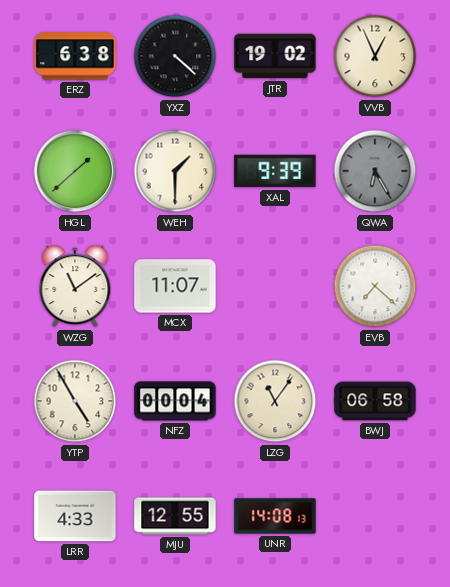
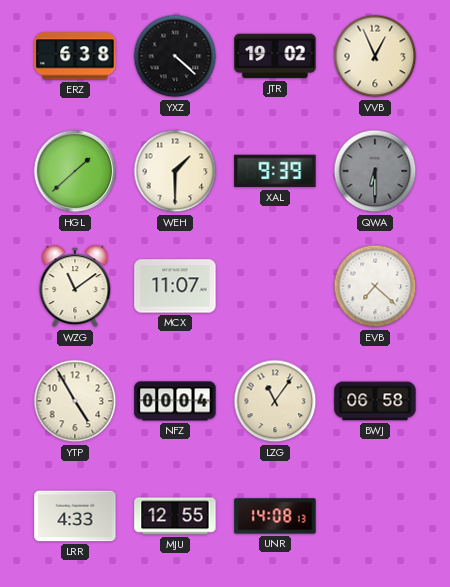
QWA: 6:25 -> 6:30
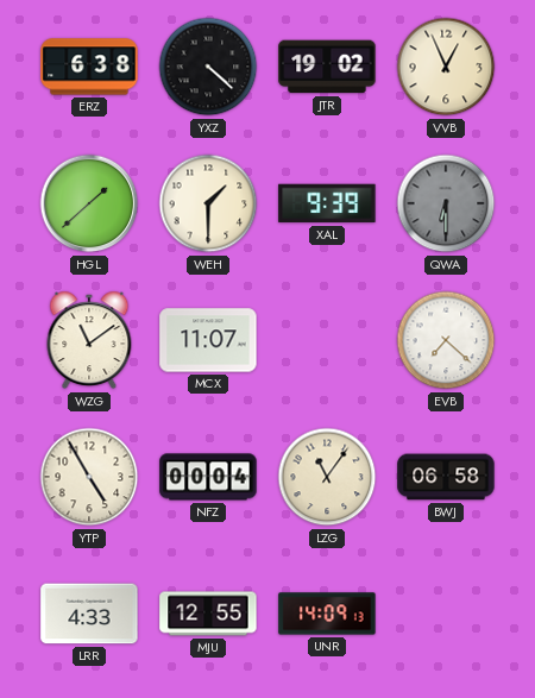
UNR: 14:08 -> 14:09
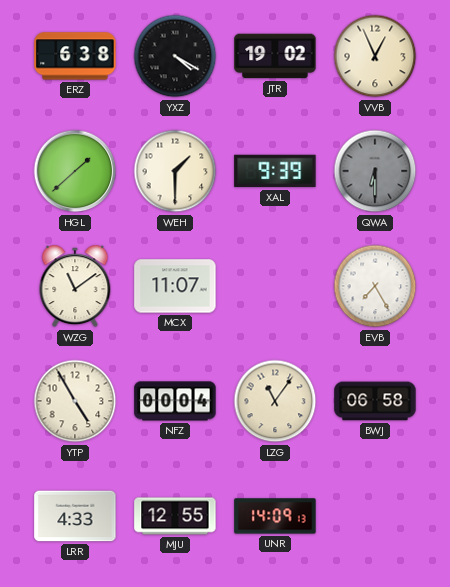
YXZ: 4:22 -> 4:20
EVB: 7:22 -> 7:25
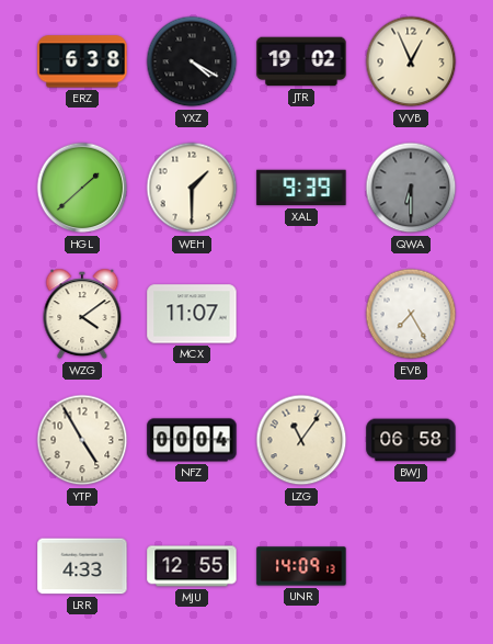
WZG: 11:09 -> 4:09
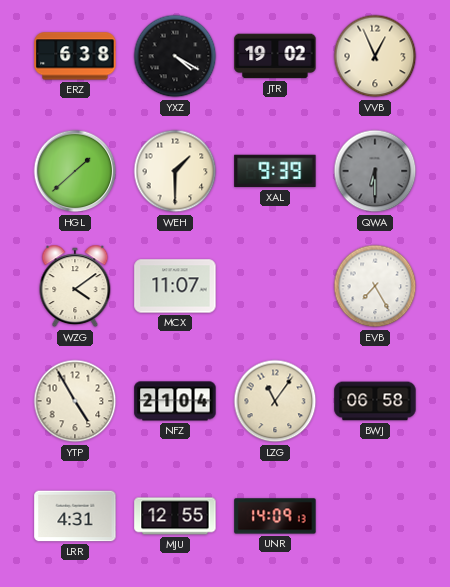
NFZ: 00:04 -> 21:04
LRR: 4:33 -> 4:31
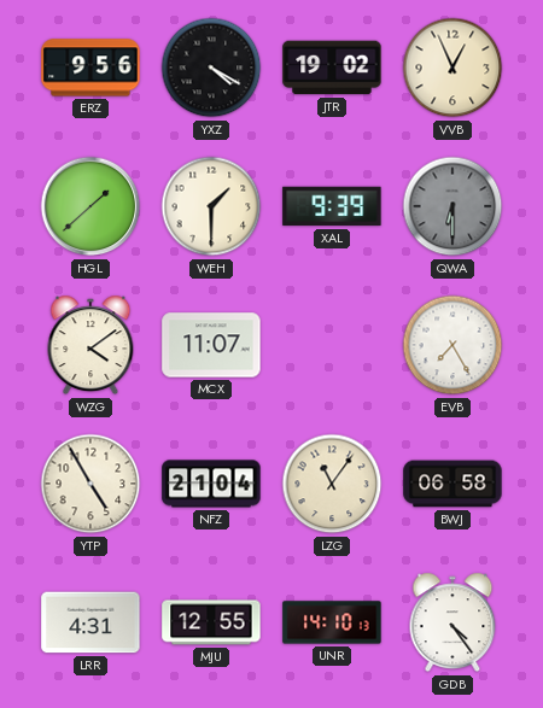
ERZ: 6:38 -> 9:56
UNR: 14:09 -> 14:10
GDB: none -> 4:24
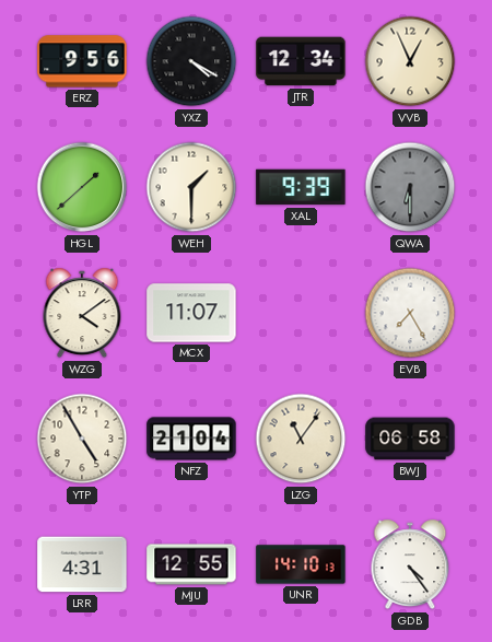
JTR: 19:02 -> 12:34
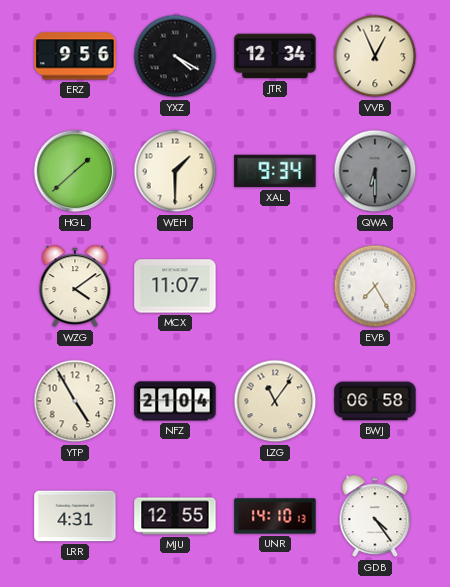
XAL: 9:39 -> 9:34
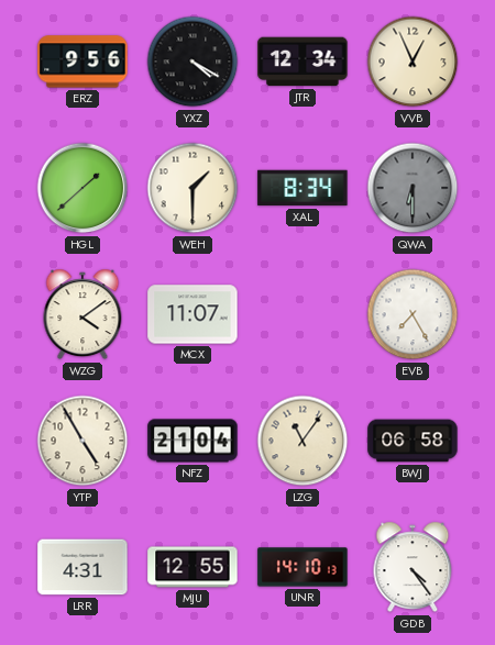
XAL: 9:34 -> 8:34
